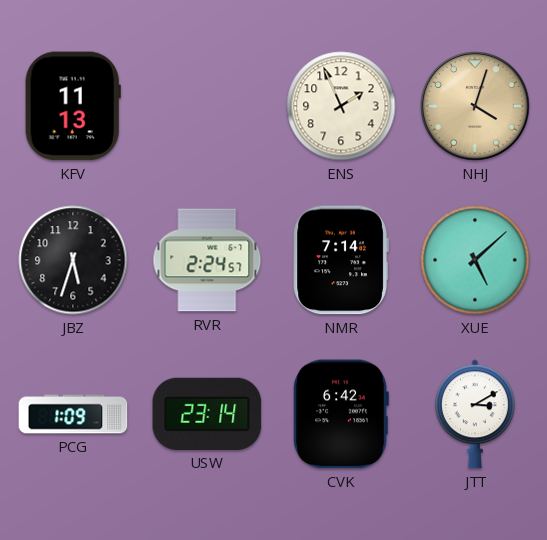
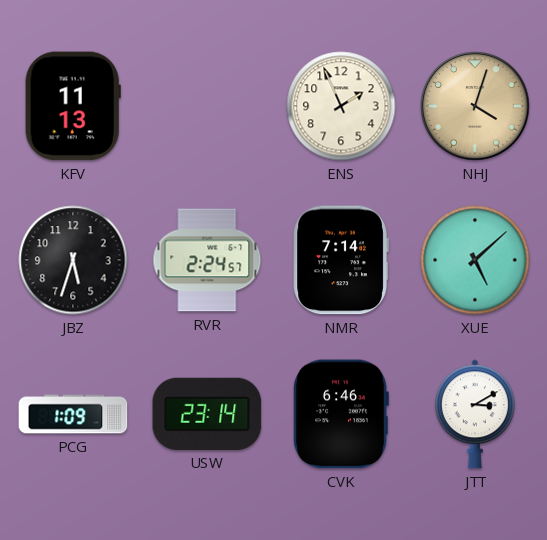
CVK: 6:42 -> 6:46
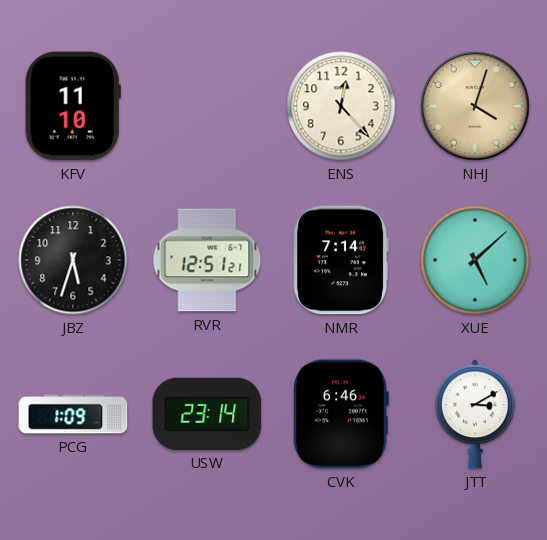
KFV: 11:13 -> 11:10
ENS: 1:56 -> 12:23
RVR: 2:24 -> 12:51
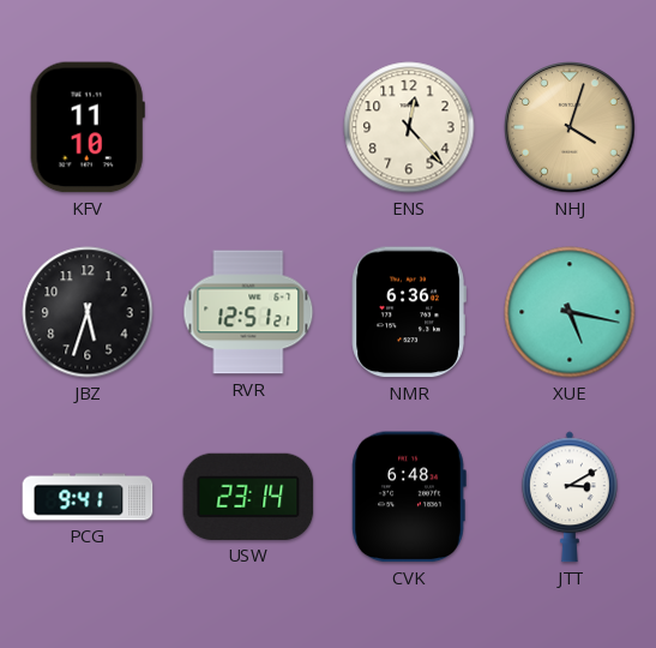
NMR: 7:14 -> 6:36
XUE: 5:08 -> 5:17
PCG: 1:09 -> 9:41
CVK: 6:46 -> 6:48
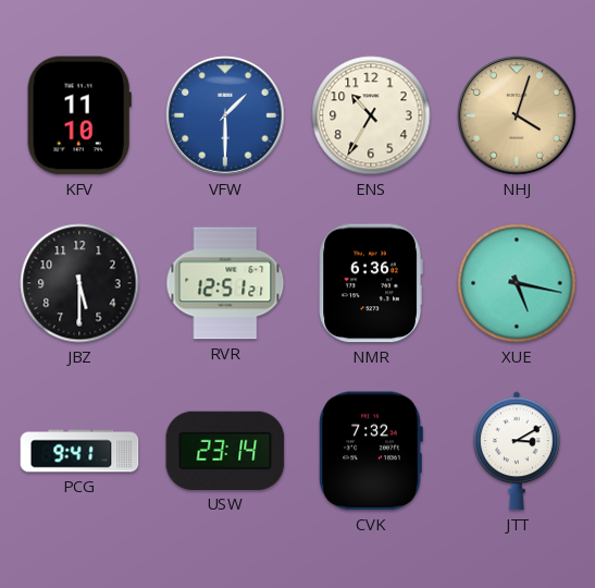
VFW: none -> 1:30
ENS: 12:23 -> 10:35
JBZ: 5:33 -> 5:30
CVK: 6:48 -> 7:32
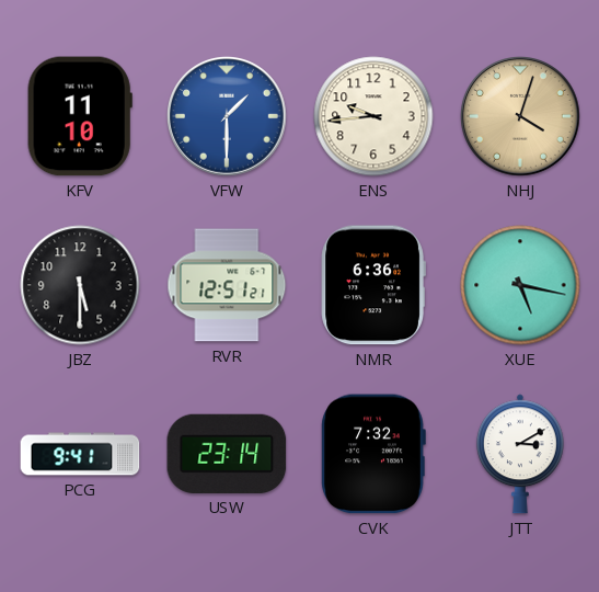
ENS: 10:35 -> 9:44
